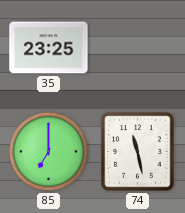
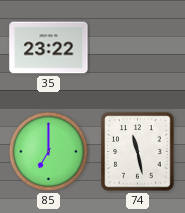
35: 23:25 -> 23:22
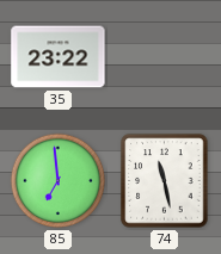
85: 7:00 -> 6:59
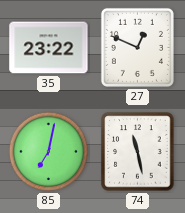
27: none -> 12:49
85: 6:59 -> 7:02
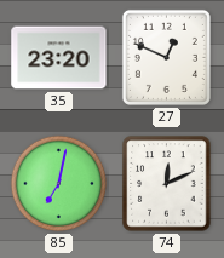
35: 23:22 -> 23:20
74: 11:28 -> 12:11
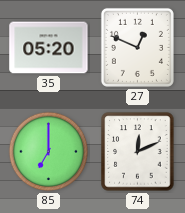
35: 23:20 -> 05:20
85: 7:02 -> 7:00
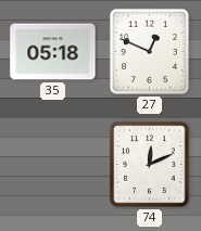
35: 05:20 -> 05:18
85: 7:00 -> none
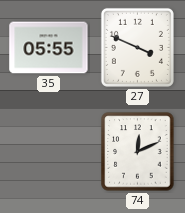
35: 05:18 -> 05:55
27: 12:49 -> 3:49
